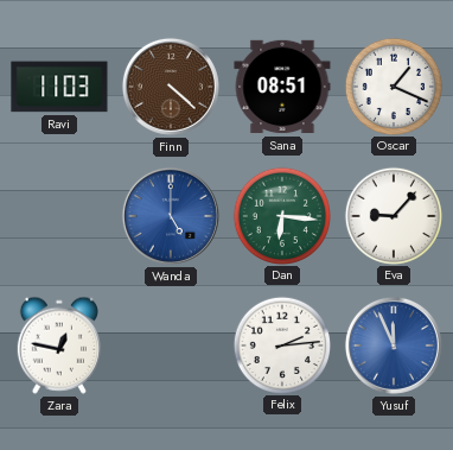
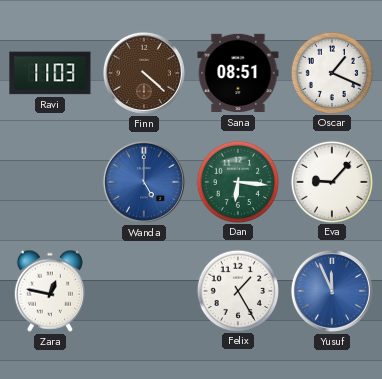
Felix: 2:14 -> 1:25
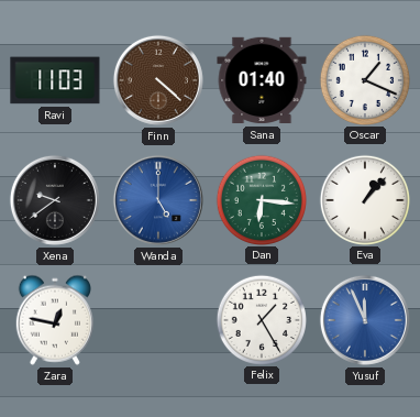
Sana: 08:51 -> 01:40
Xena: none -> 9:39
Eva: 9:07 -> 1:07
